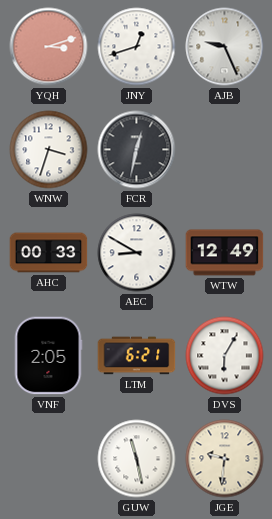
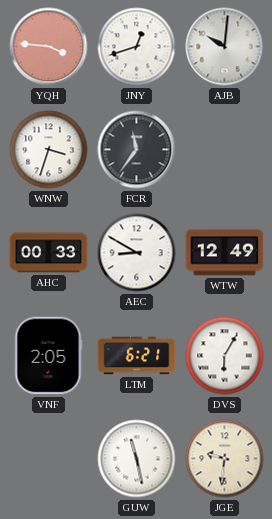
YQH: 3:12 -> 3:46
AJB: 9:26 -> 10:01
FCR: 12:32 -> 11:36
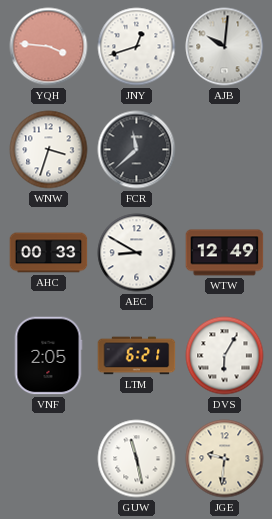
FCR: 11:36 -> 11:38
